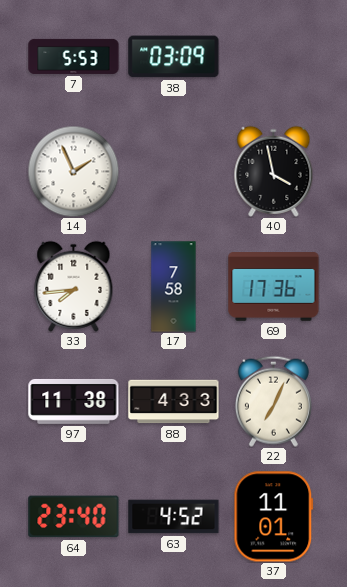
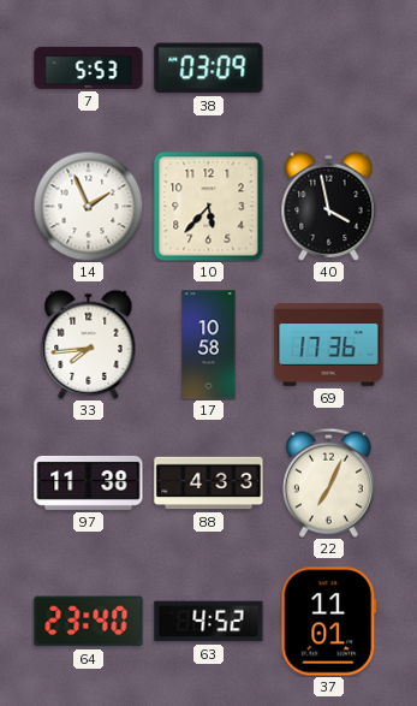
10: none -> 5:37
17: 7:58 -> 10:58
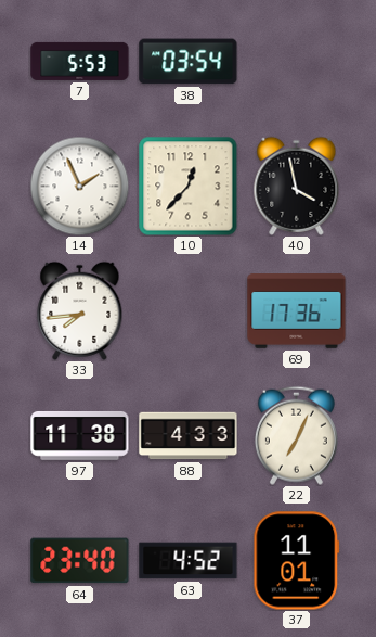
38: 03:09 -> 03:54
10: 5:37 -> 12:37
17: 10:58 -> none
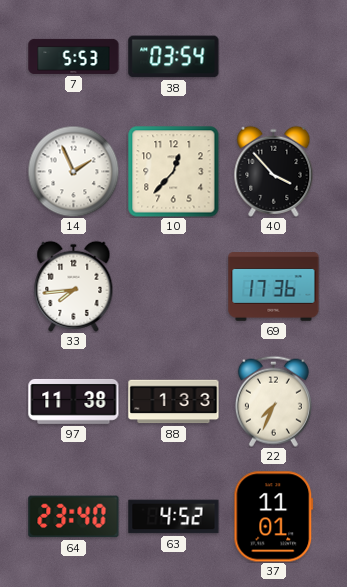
40: 3:58 -> 3:53
88: 4:33 -> 1:33
22: 7:04 -> 7:34
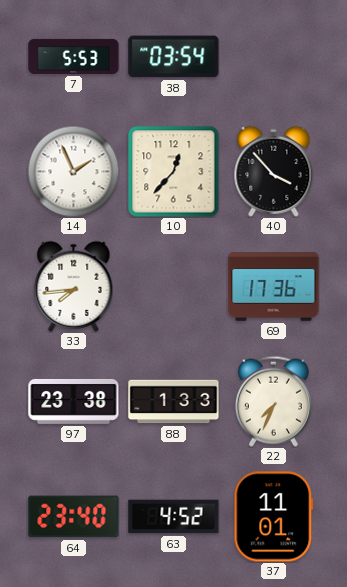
97: 11:38 -> 23:38
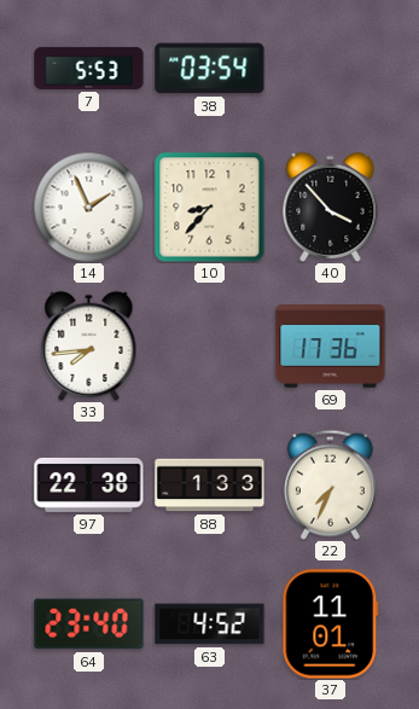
10: 12:37 -> 8:37
97: 23:38 -> 22:38
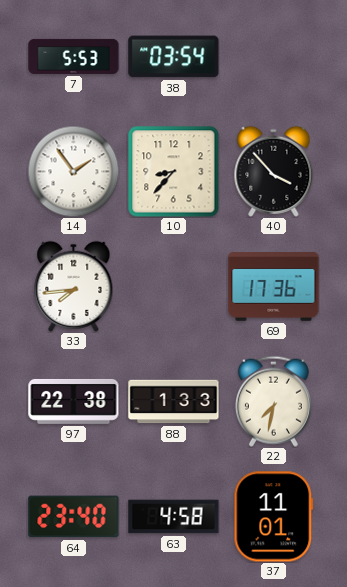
14: 1:56 -> 1:54
22: 7:34 -> 7:32
63: 4:52 -> 4:58
